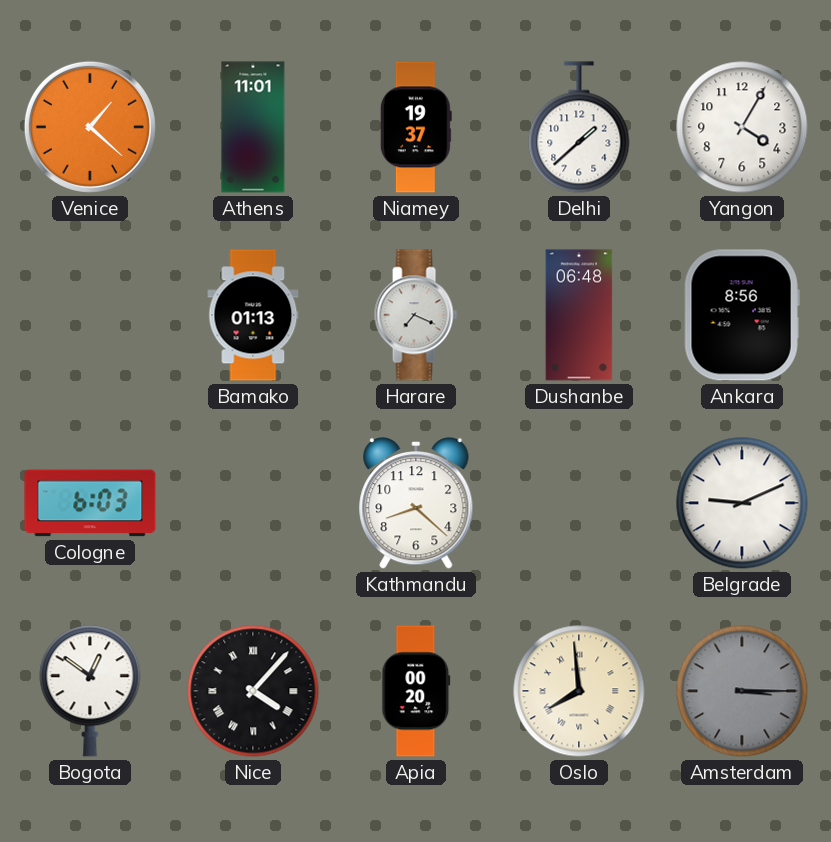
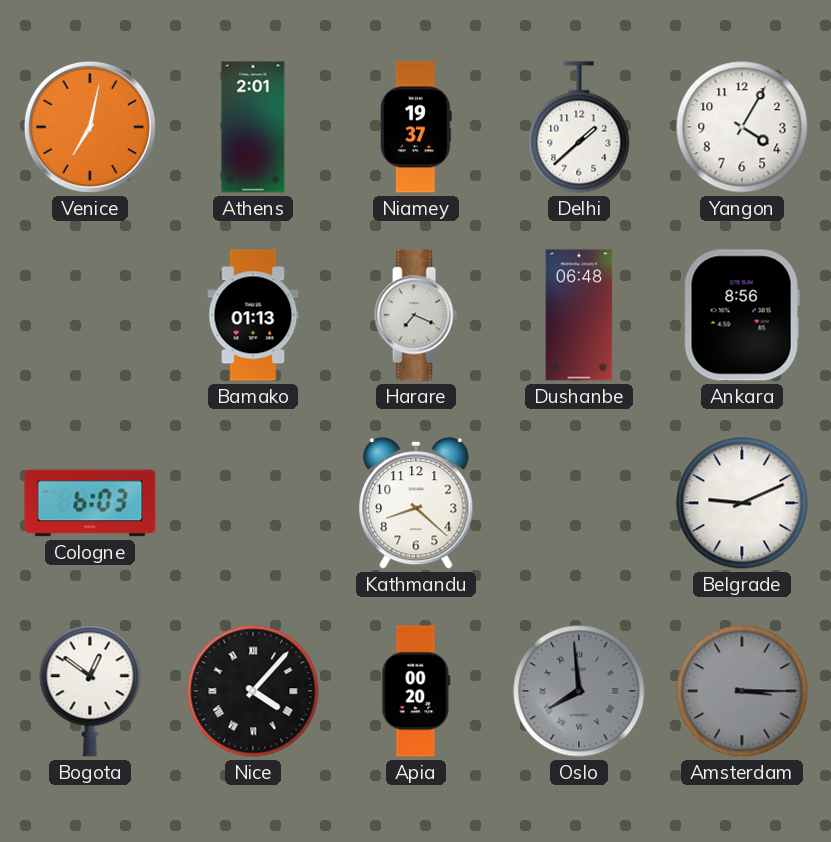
Venice: 1:22 -> 7:02
Athens: 11:01 -> 2:01
Oslo dial: cream -> grey
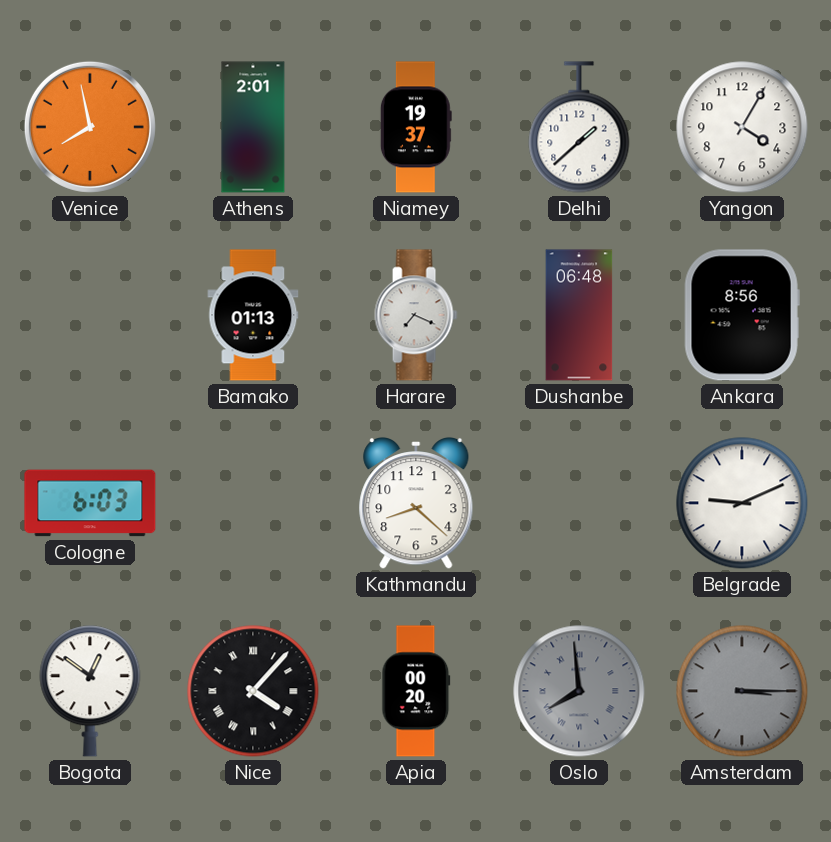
Venice: 7:02 -> 7:58
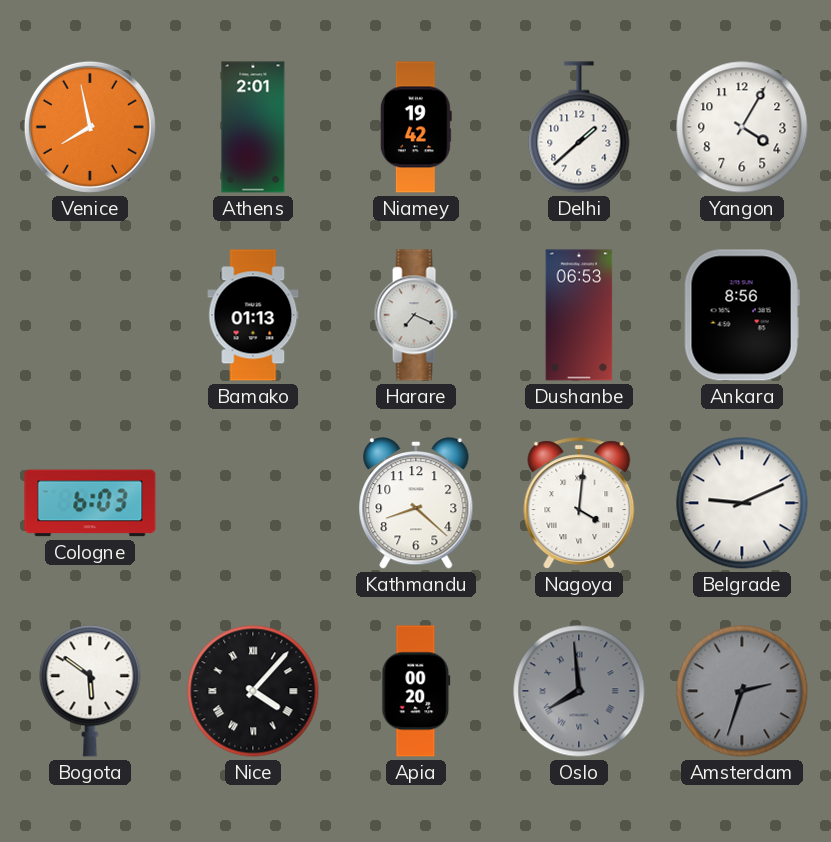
Niamey: 19:37 -> 19:42
Dushanbe: 06:48 -> 06:53
Nagoya: none -> 4:01
Bogota: 12:51 -> 5:51
Amsterdam: 3:15 -> 2:33
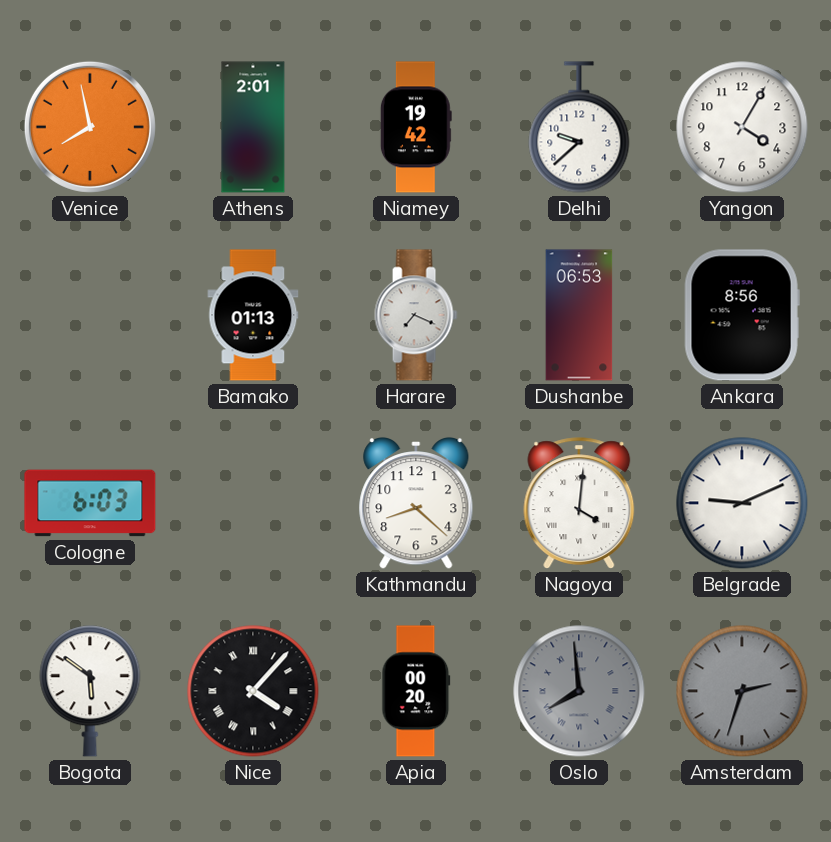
Delhi: 1:38 -> 9:38
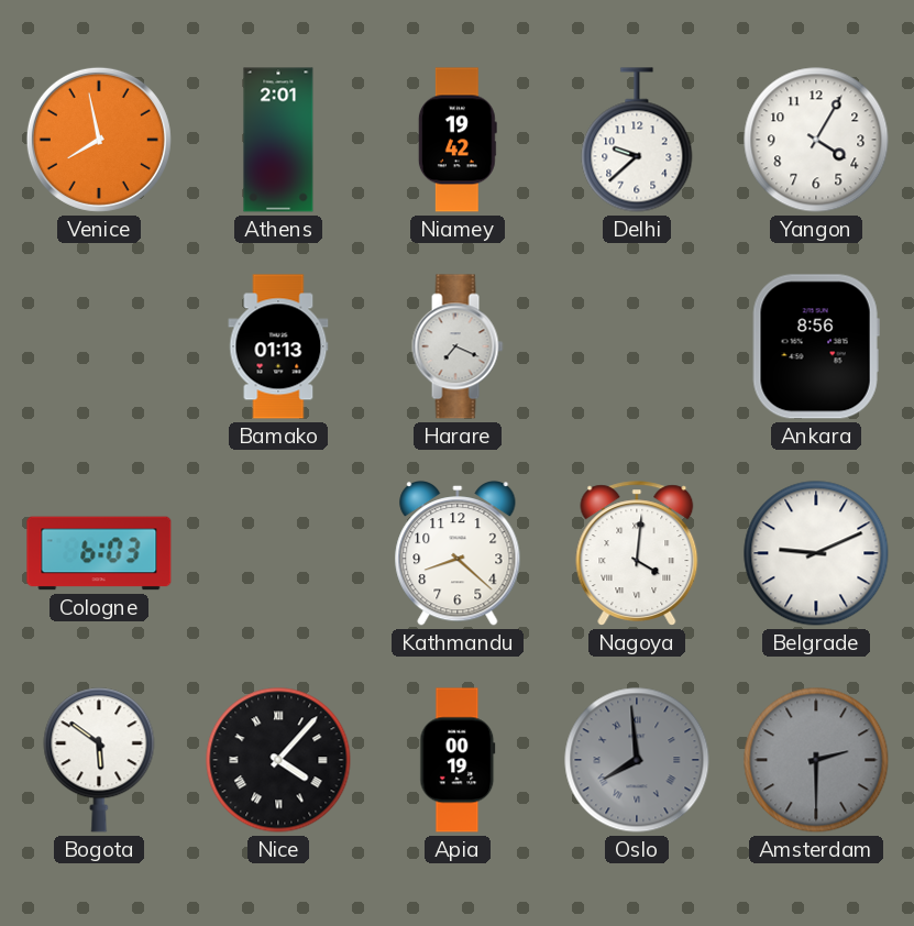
Dushanbe: 06:53 -> none
Apia: 00:20 -> 00:19
Amsterdam: 2:33 -> 2:30
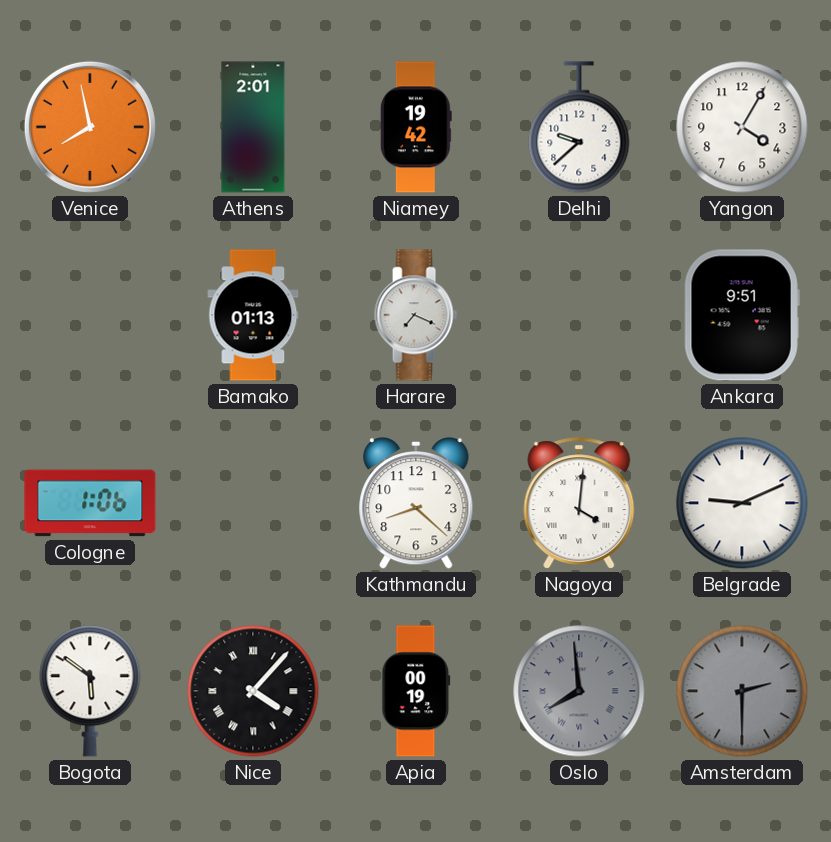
Ankara: 8:56 -> 9:51
Cologne: 6:03 -> 1:06
